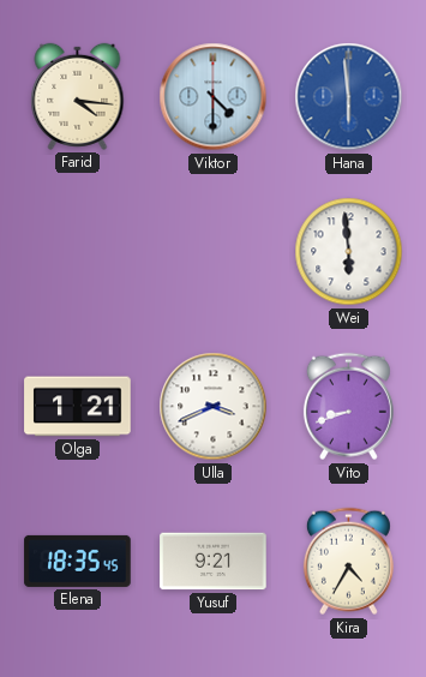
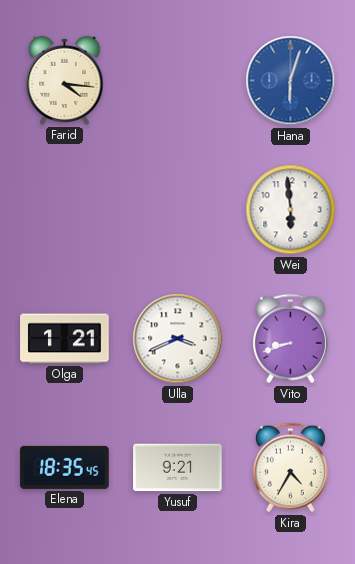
Viktor: 4:30 -> none
Hana: 5:59 -> 6:03
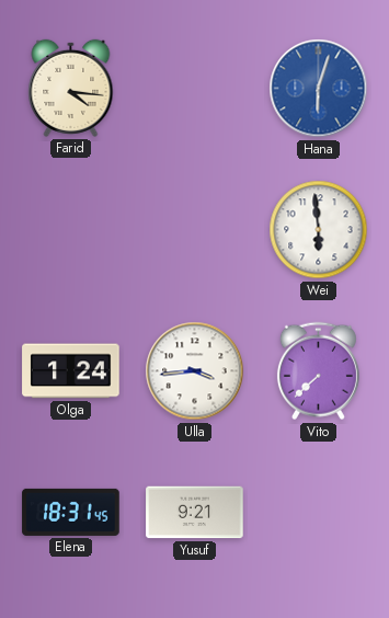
Olga: 1:21 -> 1:24
Ulla: 3:41 -> 3:44
Vito: 8:42 -> 7:38
Elena: 18:35 -> 18:31
Kira: 4:35 -> none
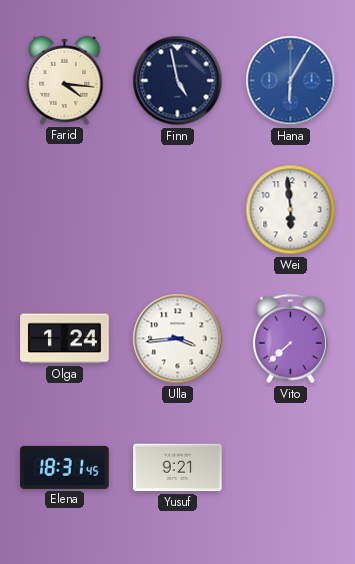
Finn: none -> 4:58
Hana: 6:03 -> 6:05
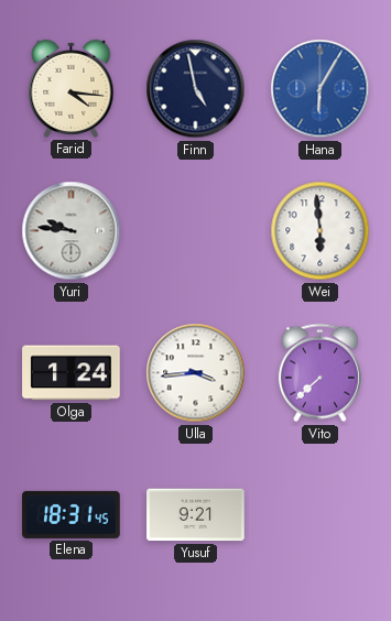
Yuri: none -> 9:46
